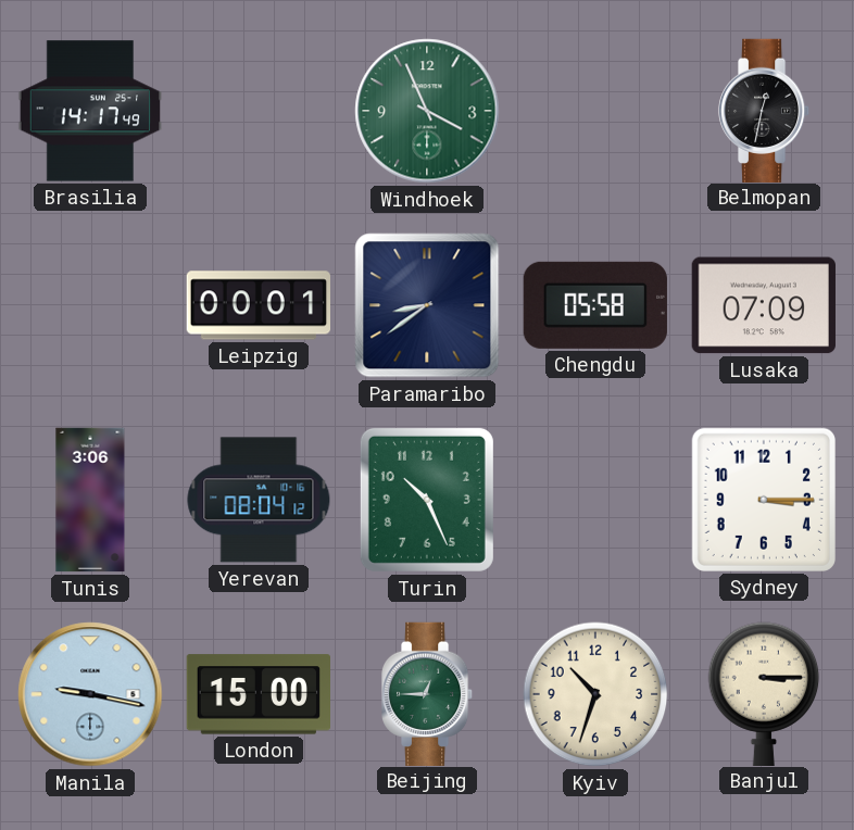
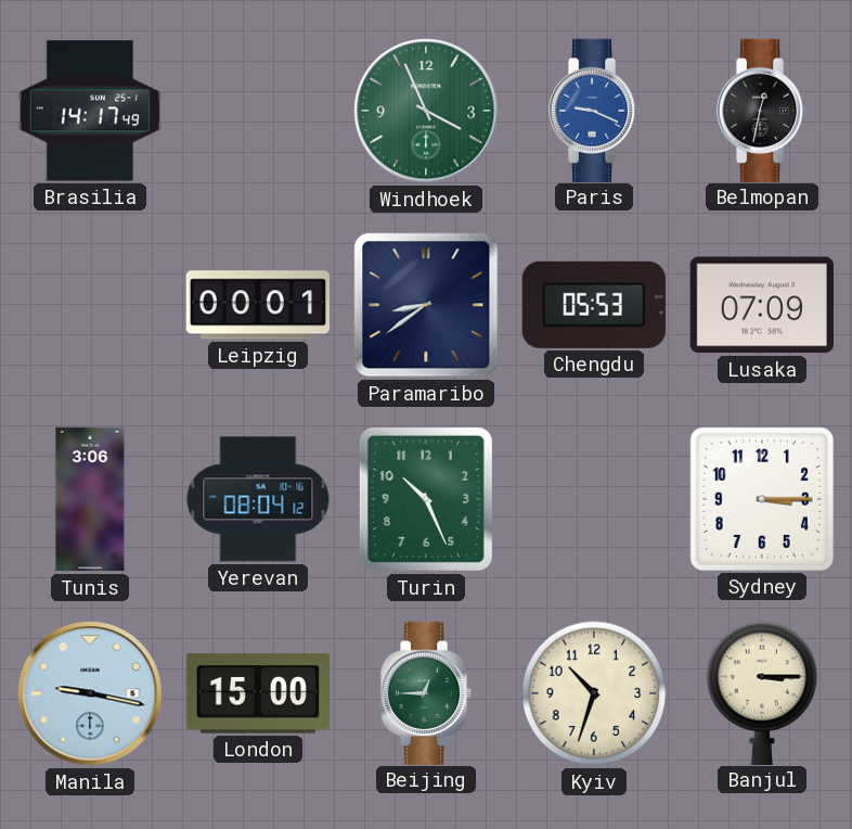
Paris: none -> 9:19
Chengdu: 05:58 -> 05:53
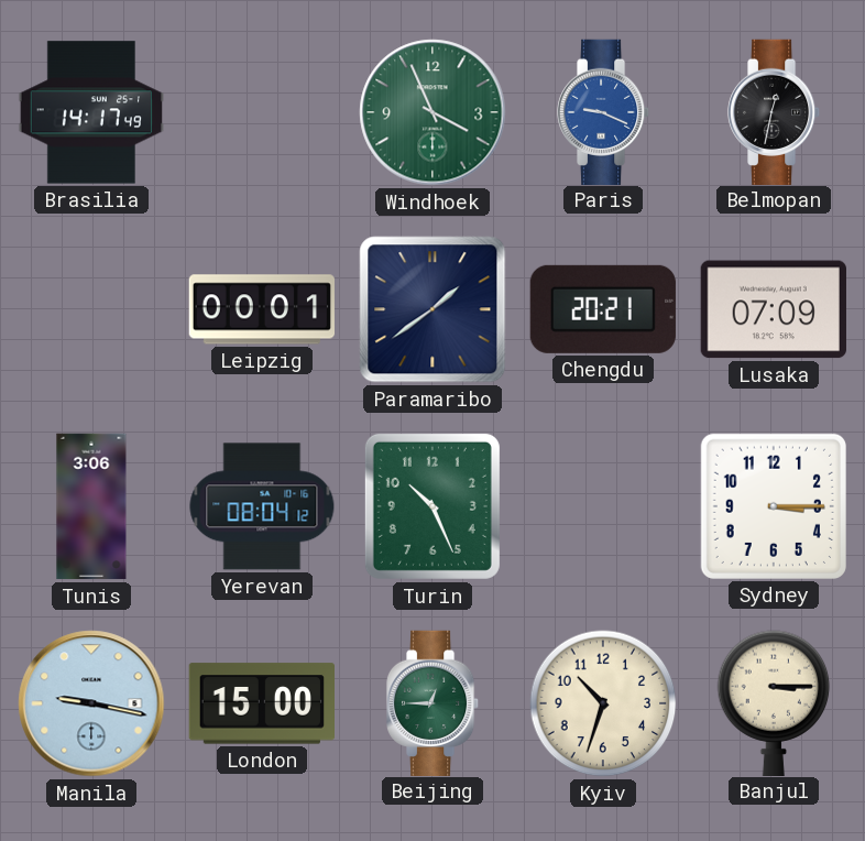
Paramaribo: 8:39 -> 1:39
Chengdu: 05:53 -> 20:21
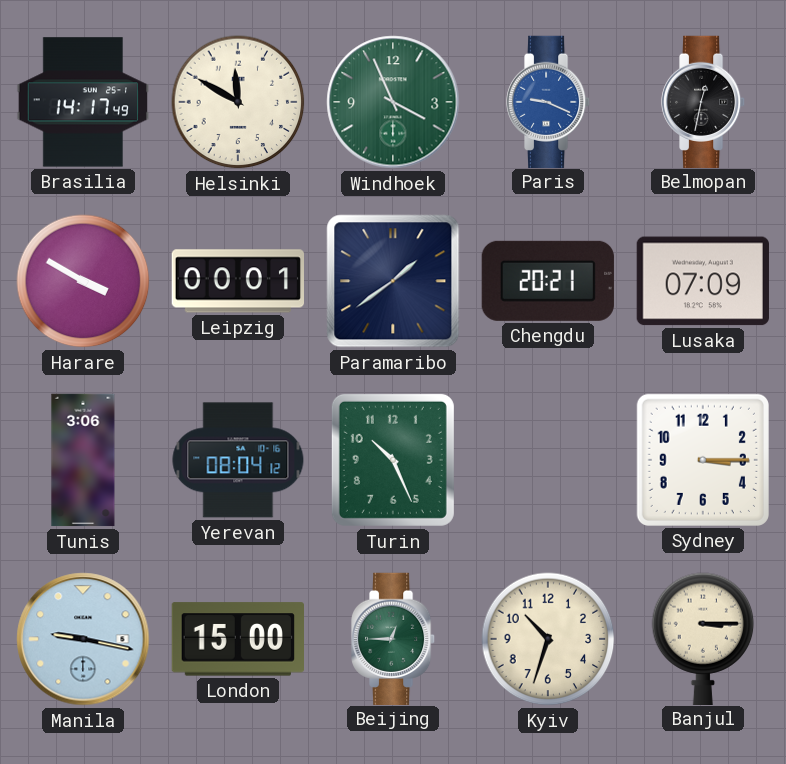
Helsinki: none -> 11:50
Harare: none -> 3:50
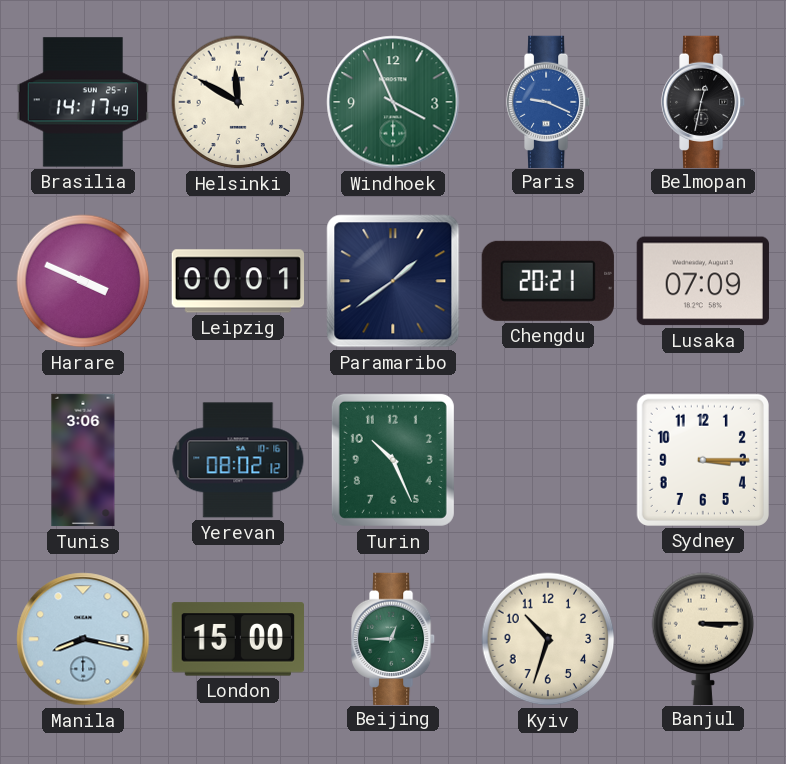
Harare: 3:50 -> 3:49
Yerevan: 08:04 -> 08:02
Manila: 9:17 -> 8:17
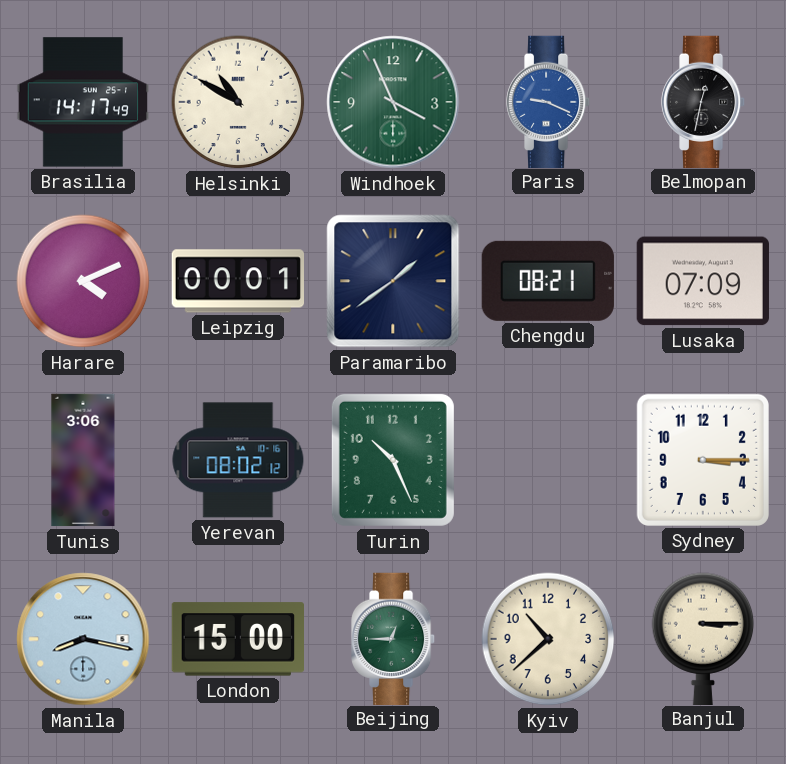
Helsinki: 11:50 -> 10:50
Harare: 3:49 -> 4:11
Chengdu: 20:21 -> 08:21
Kyiv: 10:33 -> 10:38
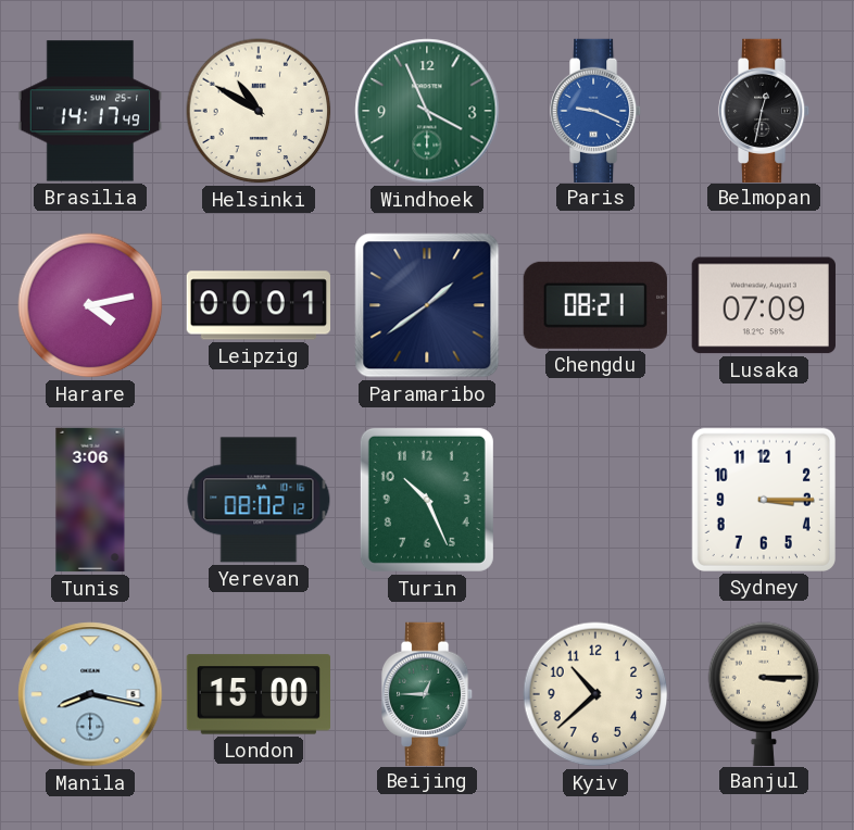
Harare: 4:11 -> 4:13
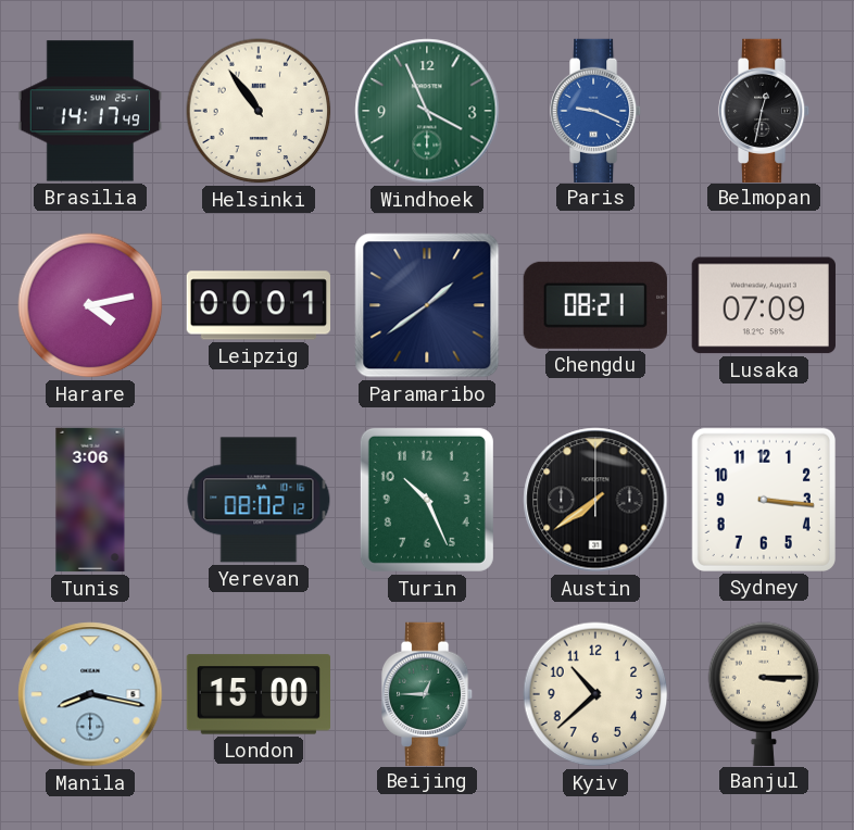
Helsinki: 10:50 -> 10:54
Austin: none -> 7:39
Sydney: 3:15 -> 3:16
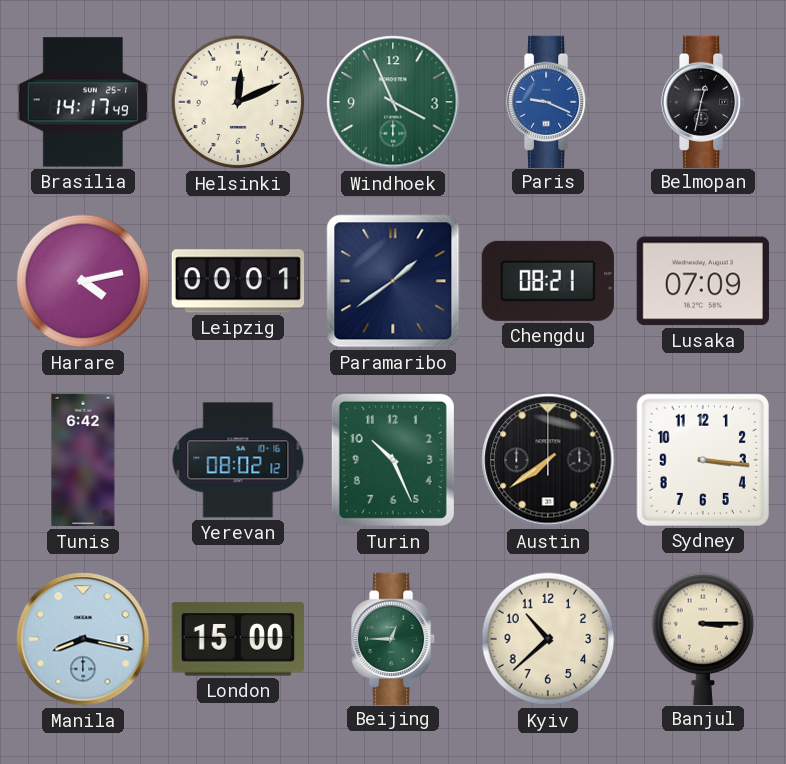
Helsinki: 10:54 -> 12:11
Tunis: 3:06 -> 6:42
